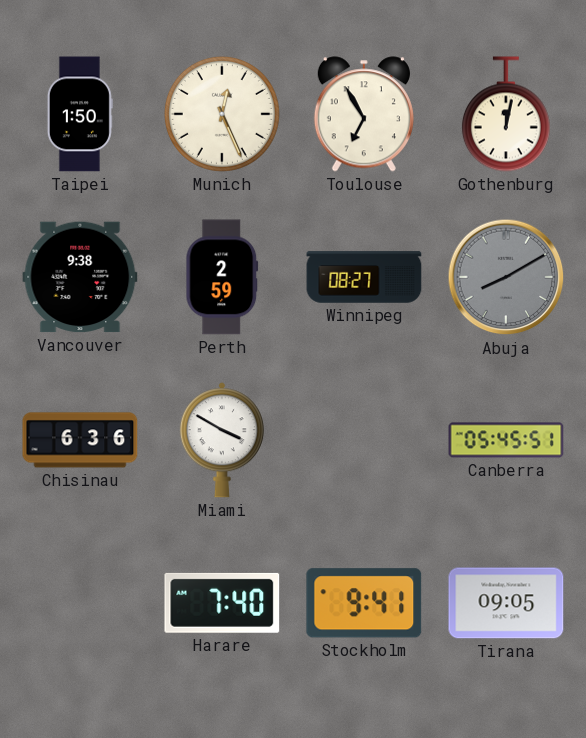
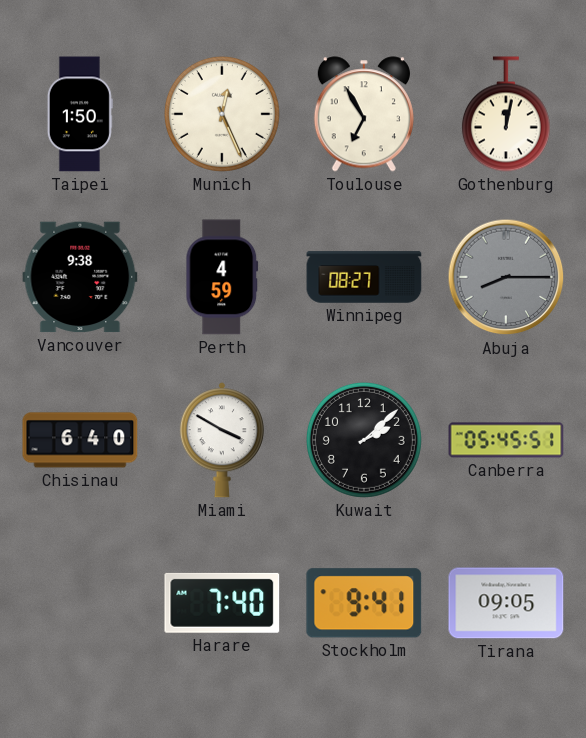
Perth: 2:59 -> 4:59
Abuja: 8:10 -> 8:15
Chisinau: 6:36 -> 6:40
Kuwait: none -> 2:08
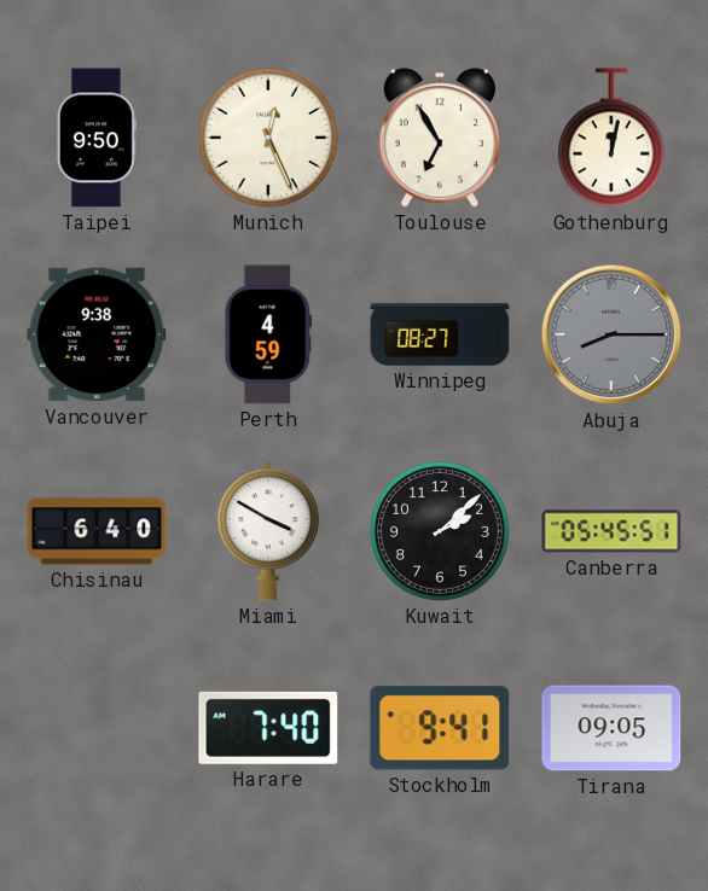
Taipei: 1:50 -> 9:50
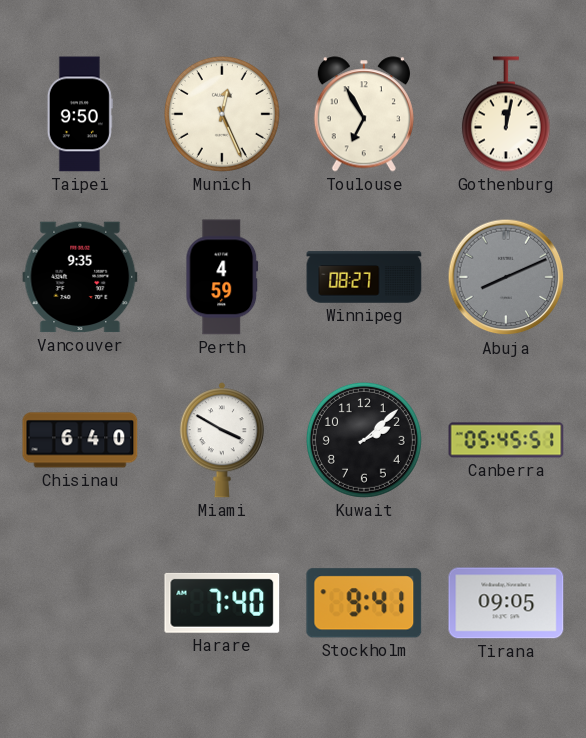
Vancouver: 9:38 -> 9:35
Abuja: 8:15 -> 8:11
